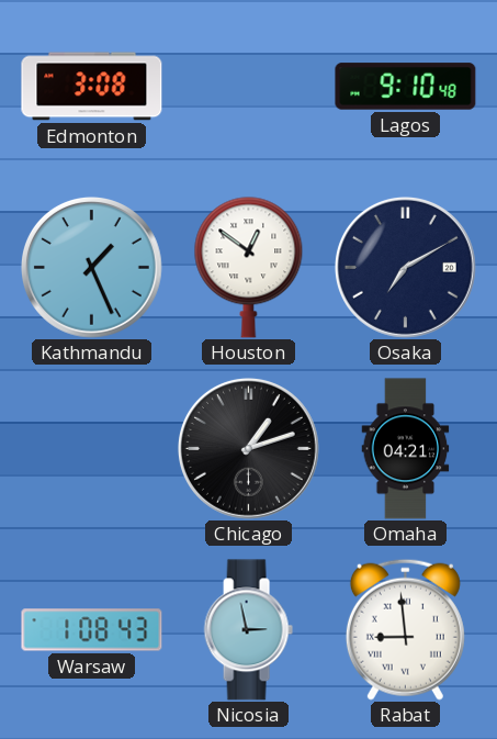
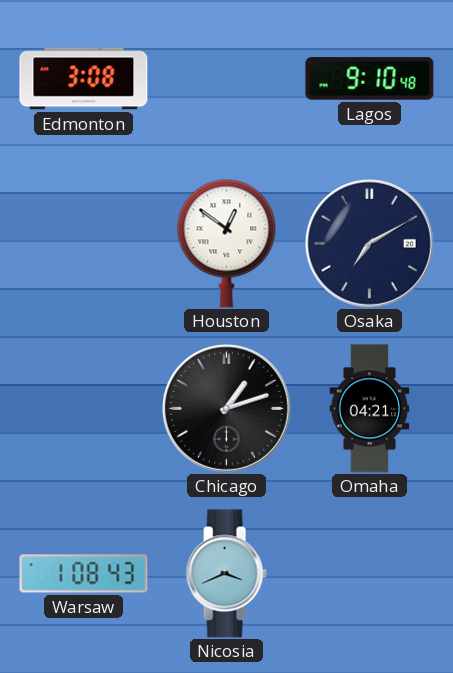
Kathmandu: 1:26 -> none
Nicosia: 2:58 -> 3:41
Rabat: 8:59 -> none
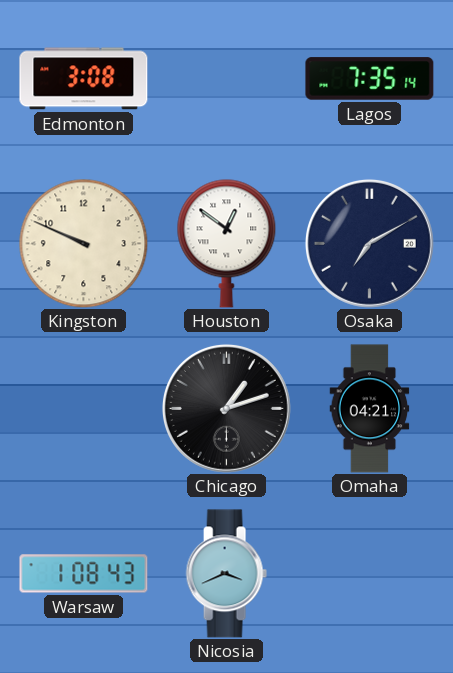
Lagos: 9:10 -> 7:35
Kingston: none -> 9:49
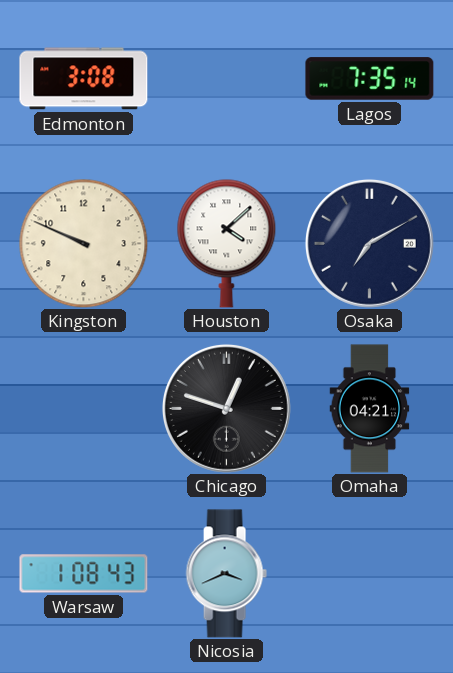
Houston: 12:51 -> 4:08
Chicago: 1:12 -> 12:48
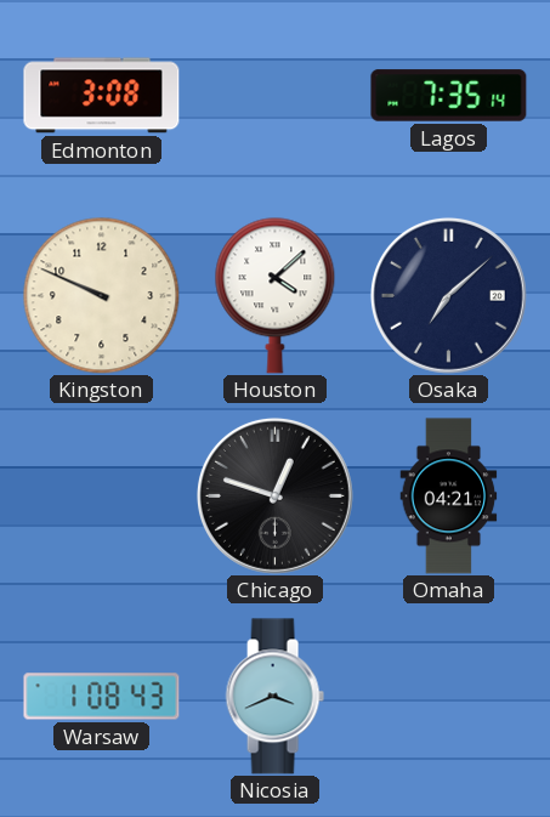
Osaka: 7:10 -> 7:08
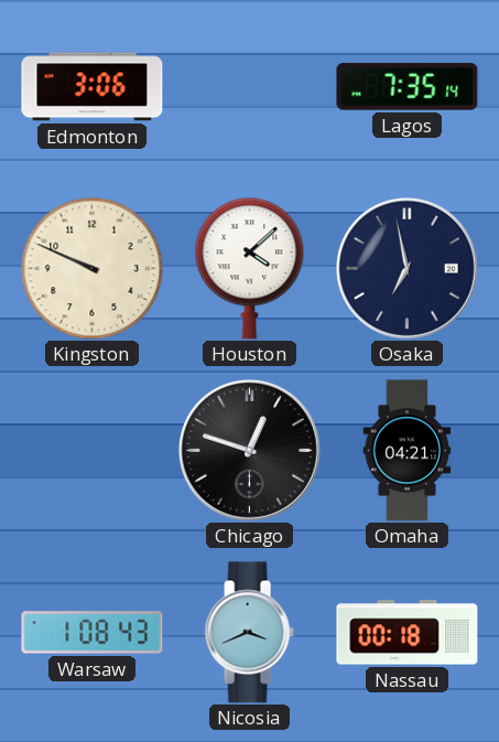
Edmonton: 3:08 -> 3:06
Osaka: 7:08 -> 6:58
Nassau: none -> 00:18
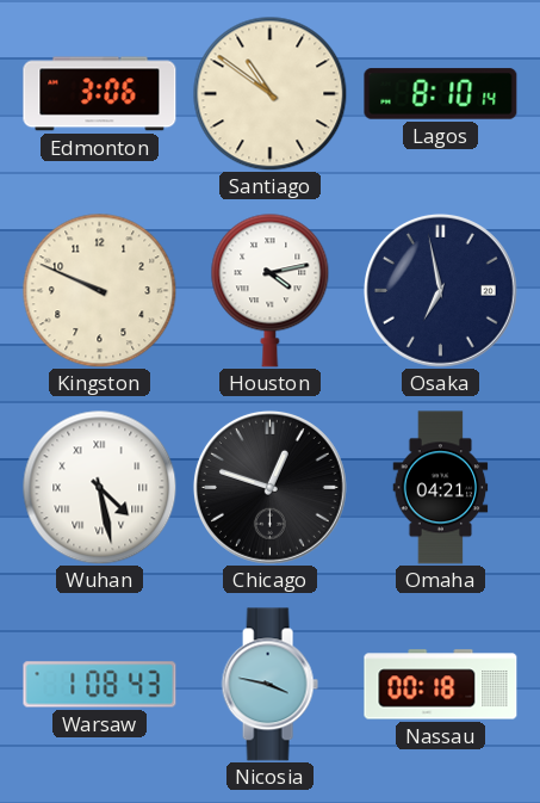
Santiago: none -> 10:51
Lagos: 7:35 -> 8:10
Houston: 4:08 -> 4:13
Wuhan: none -> 4:28
Nicosia: 3:41 -> 3:47
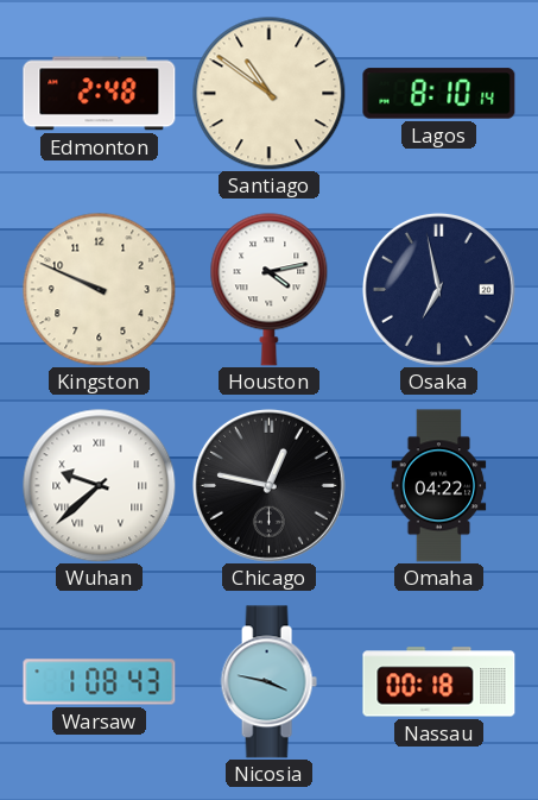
Edmonton: 3:06 -> 2:48
Wuhan: 4:28 -> 9:38
Chicago: 12:48 -> 12:47
Omaha: 04:21 -> 04:22
